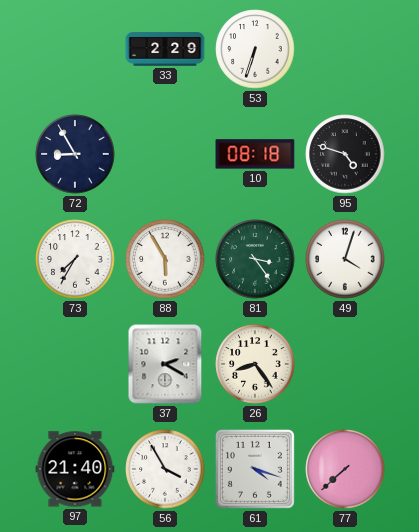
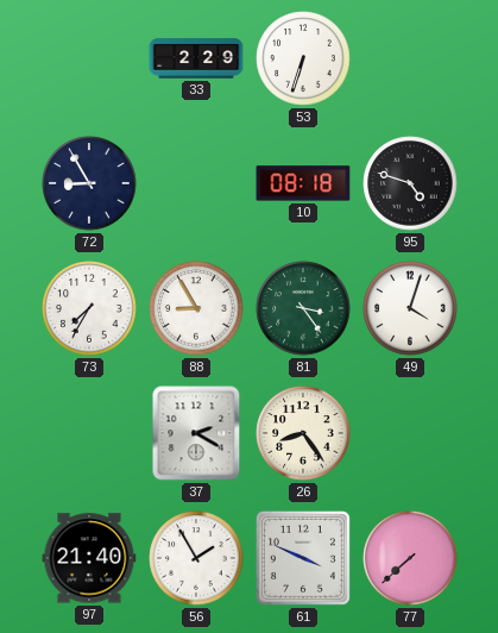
88: 5:55 -> 8:55
56: 3:55 -> 1:55
61: 4:18 -> 3:49
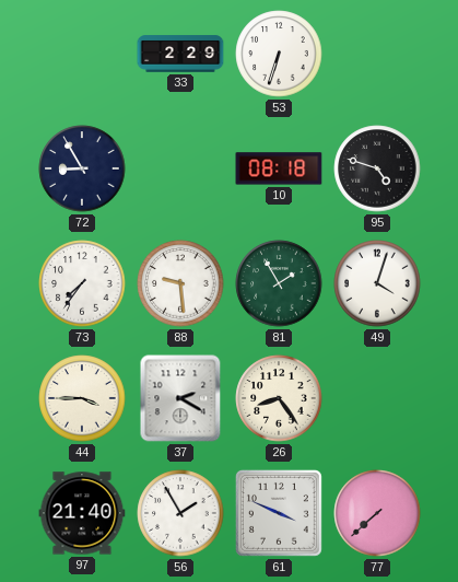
73: 7:35 -> 7:36
88: 8:55 -> 9:29
81: 3:24 -> 1:55
44: none -> 3:45
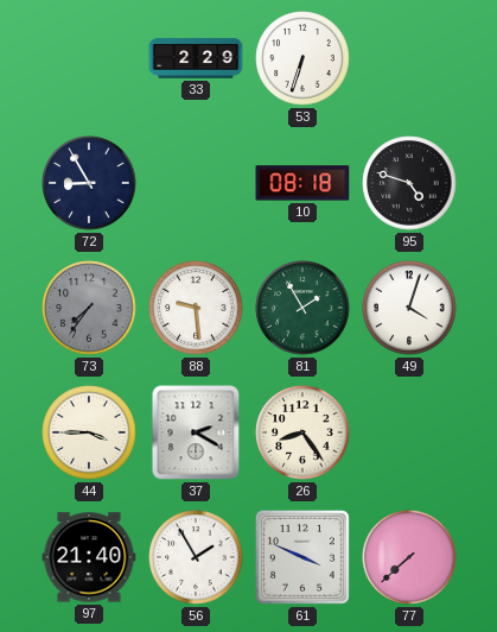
73 dial: white -> grey
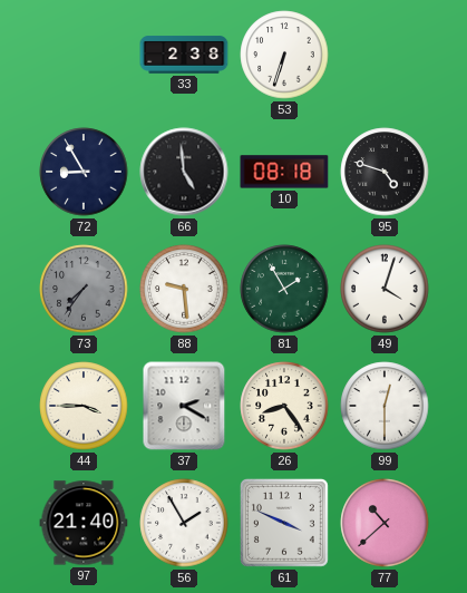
33: 2:29 -> 2:38
66: none -> 4:59
99: none -> 12:30
77: 7:38 -> 10:38
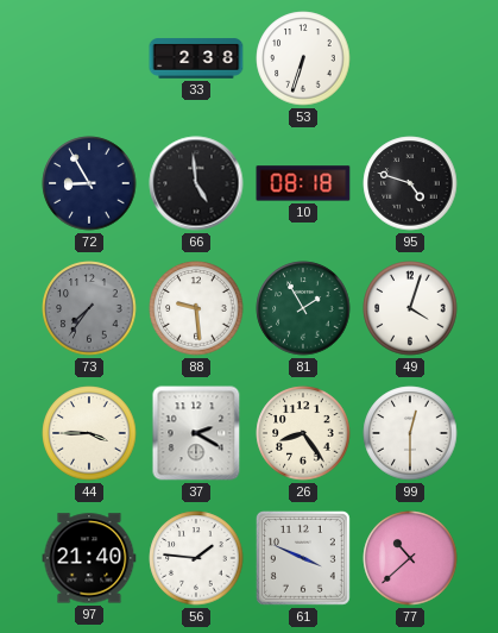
56: 1:55 -> 1:46
